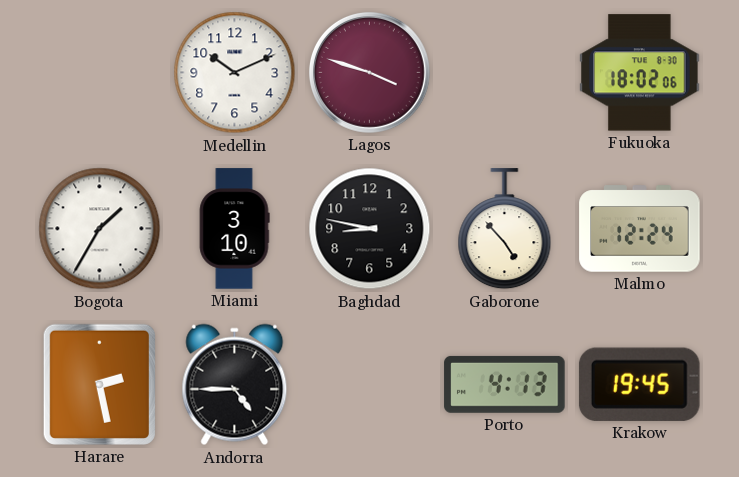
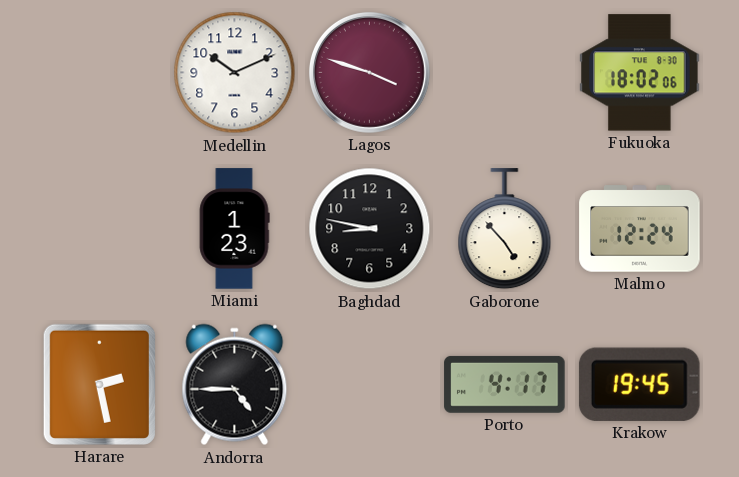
Bogota: 1:35 -> none
Miami: 3:10 -> 1:23
Porto: 4:13 -> 4:17
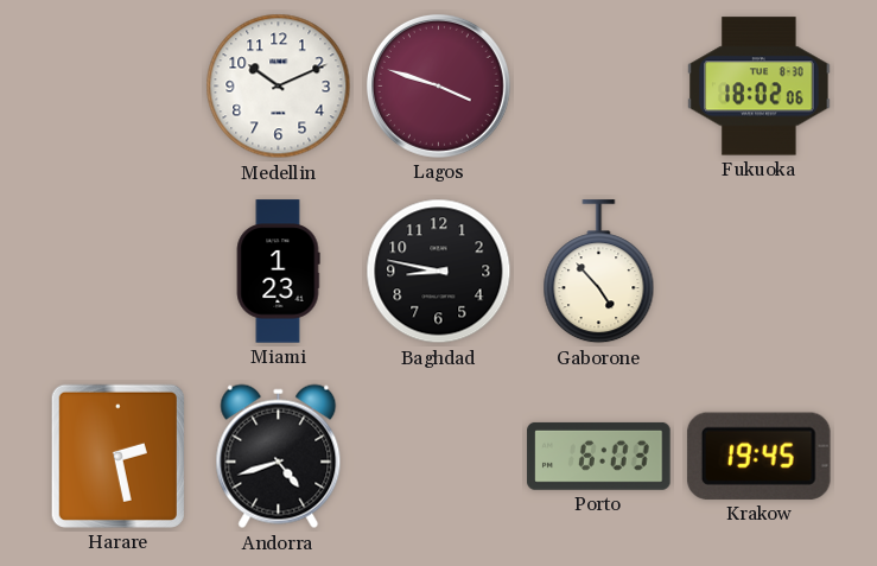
Malmo: 12:24 -> none
Andorra: 4:45 -> 4:42
Porto: 4:17 -> 6:03
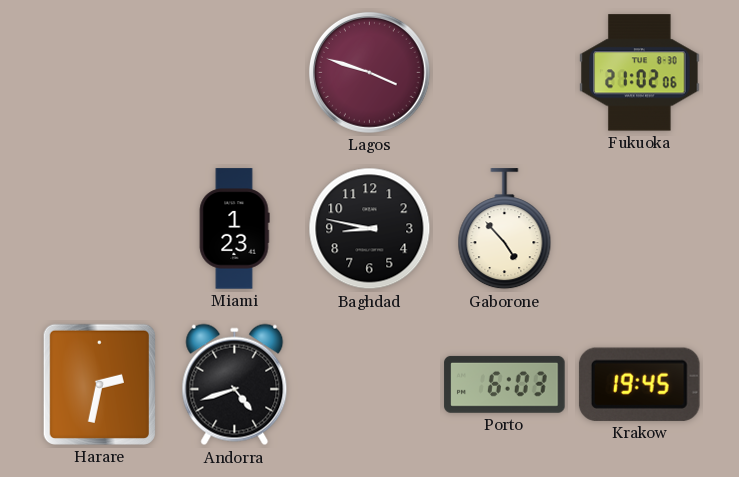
Medellin: 10:11 -> none
Fukuoka: 18:02 -> 21:02
Harare: 2:28 -> 2:32
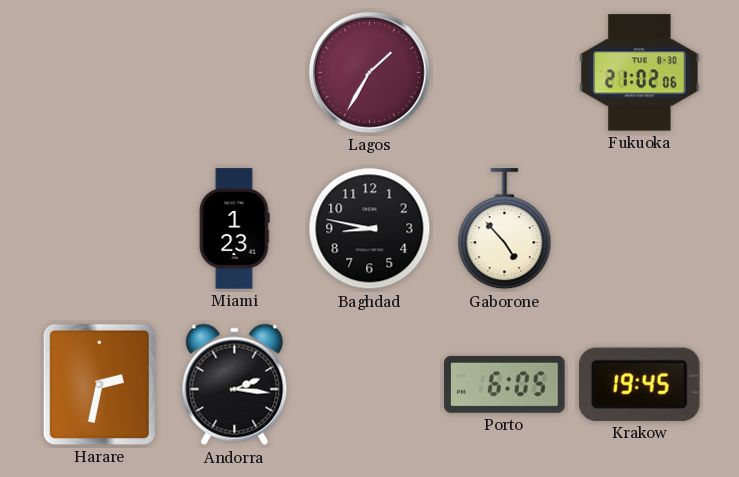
Lagos: 3:48 -> 1:35
Andorra: 4:42 -> 2:16
Porto: 6:03 -> 6:05
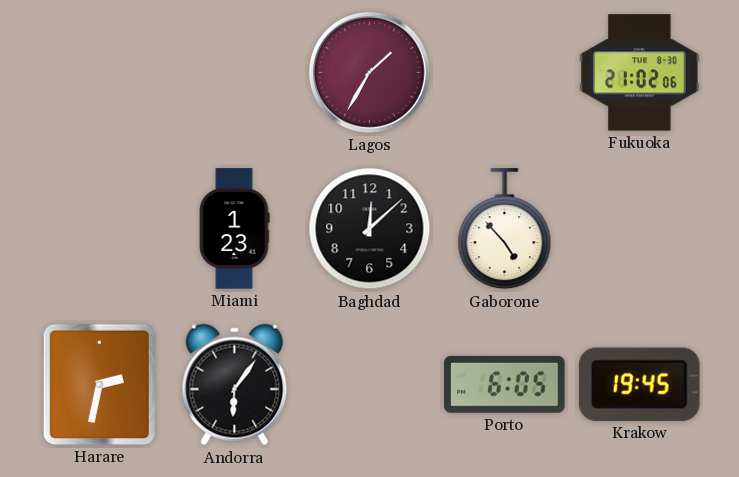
Baghdad: 8:47 -> 12:08
Andorra: 2:16 -> 6:06
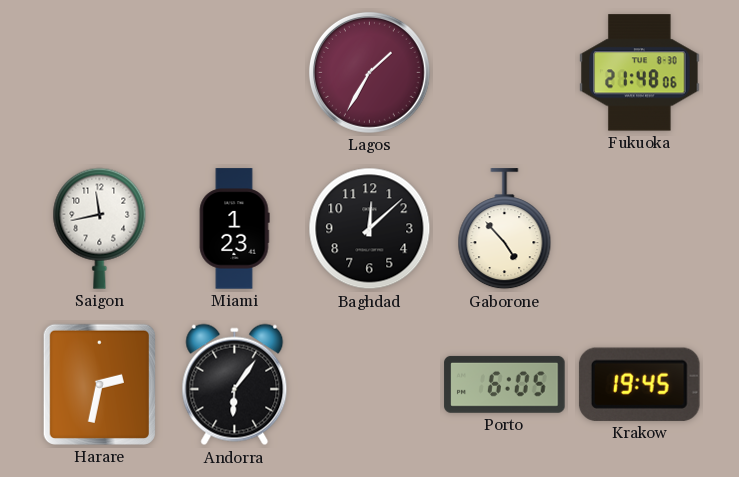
Fukuoka: 21:02 -> 21:48
Saigon: none -> 11:43
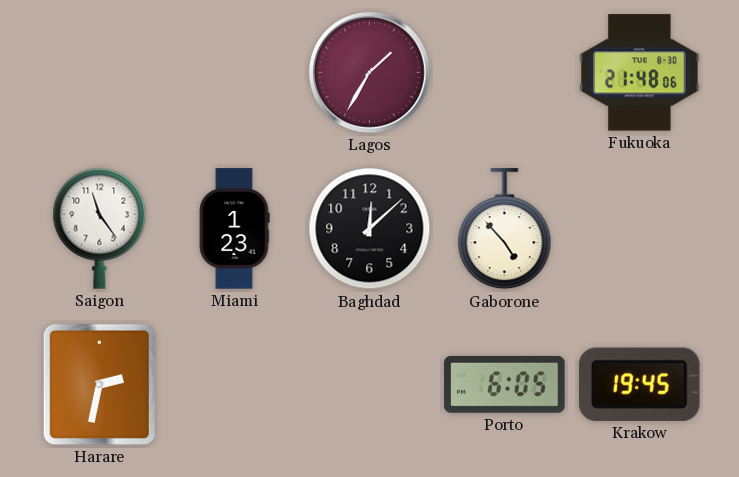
Saigon: 11:43 -> 11:24
Andorra: 6:06 -> none
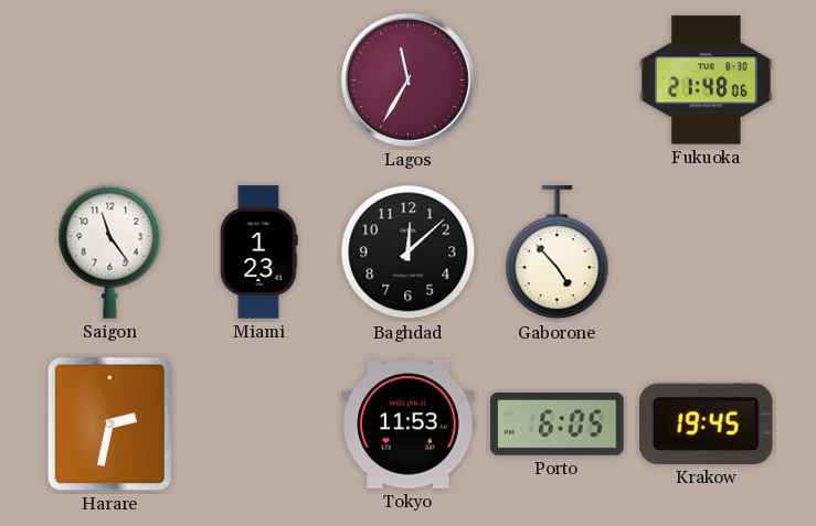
Lagos: 1:35 -> 11:35
Tokyo: none -> 11:53
